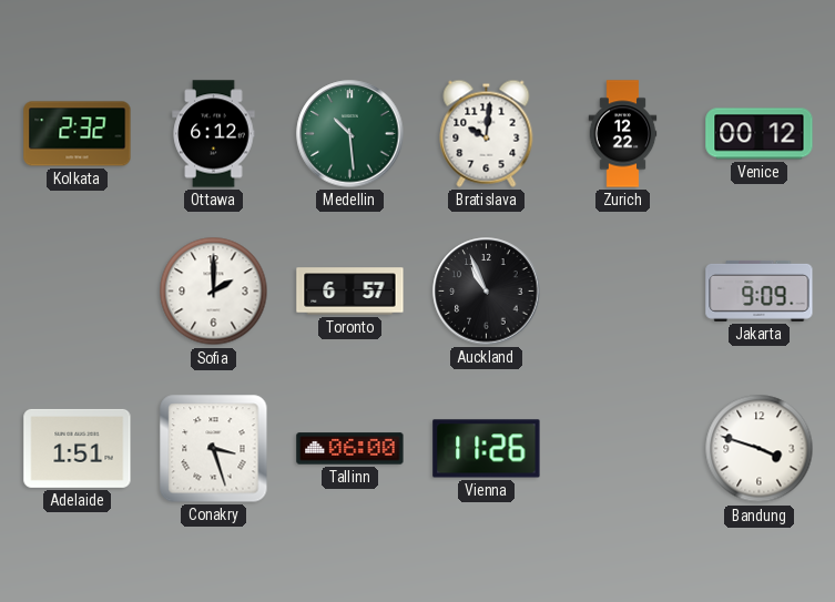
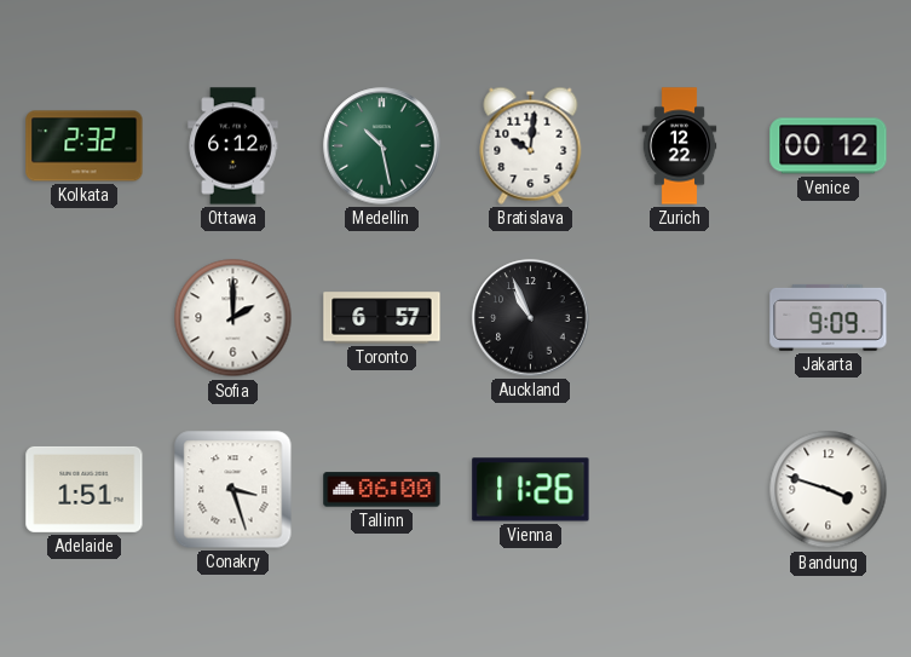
Medellin: 10:29 -> 10:28
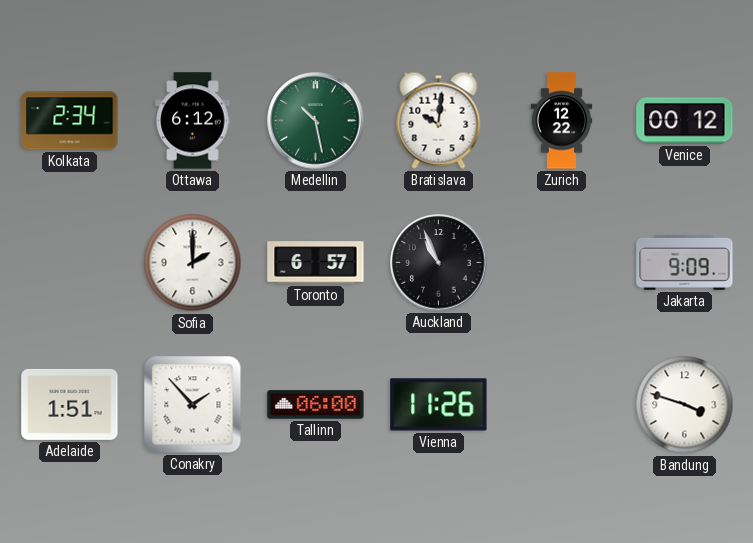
Kolkata: 2:32 -> 2:34
Conakry: 3:27 -> 1:53
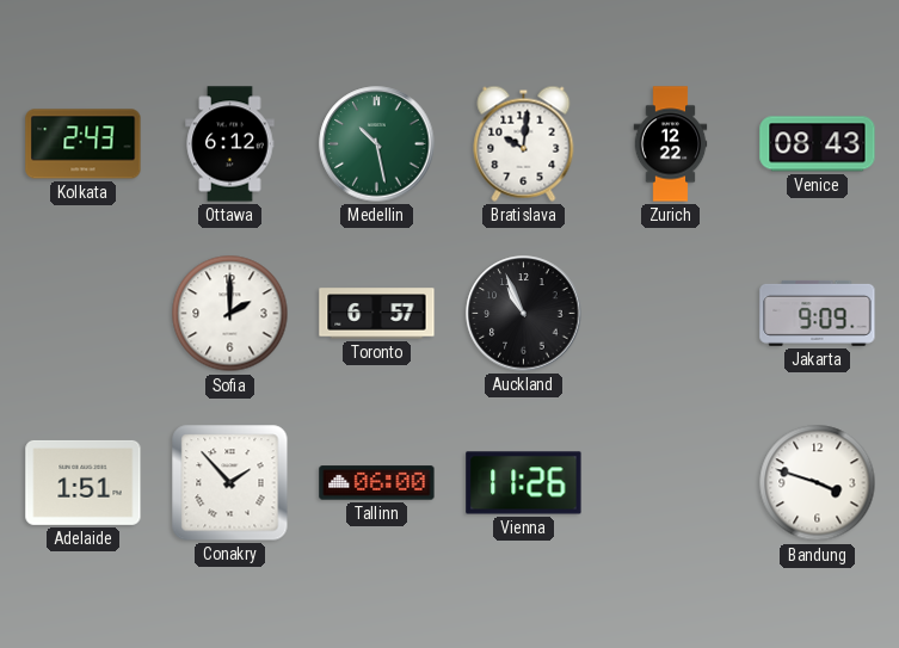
Kolkata: 2:34 -> 2:43
Venice: 00:12 -> 08:43
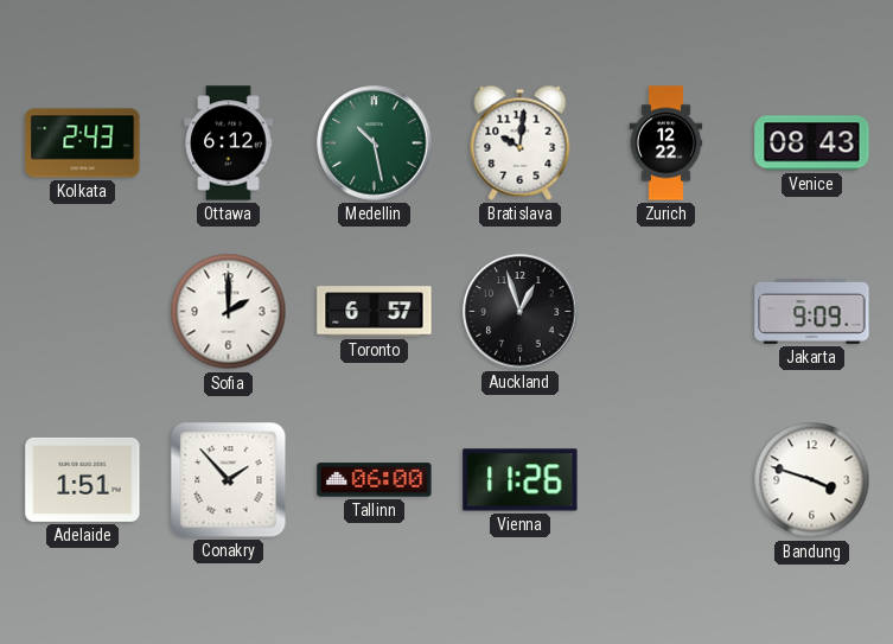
Auckland: 10:56 -> 12:57
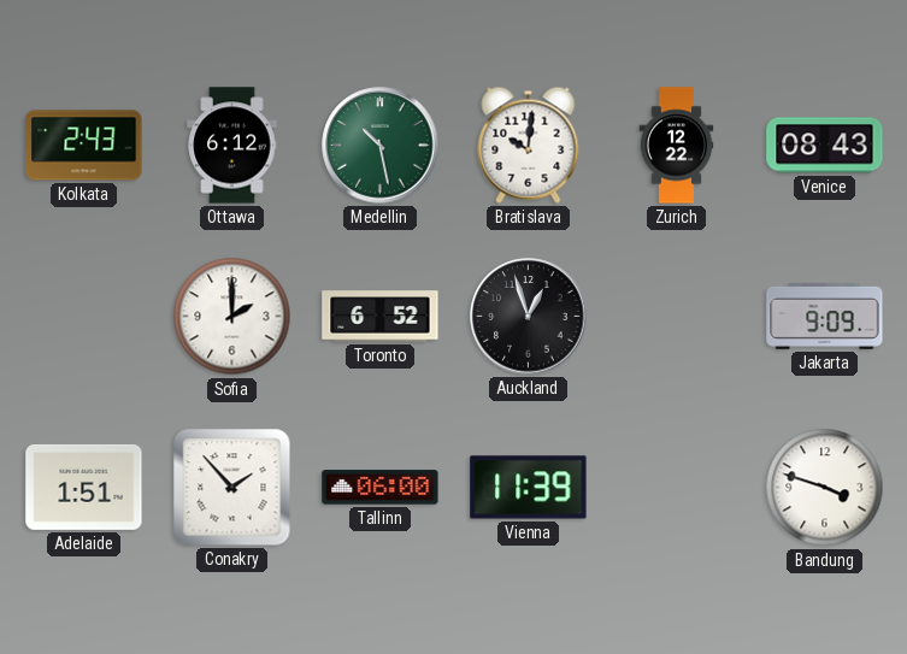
Toronto: 6:57 -> 6:52
Vienna: 11:26 -> 11:39
